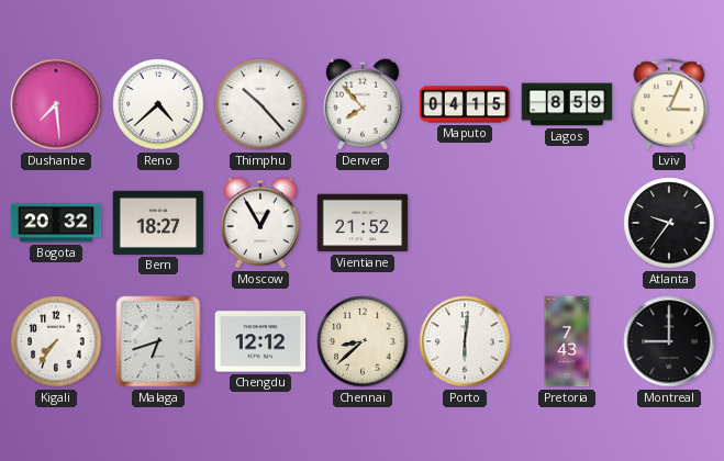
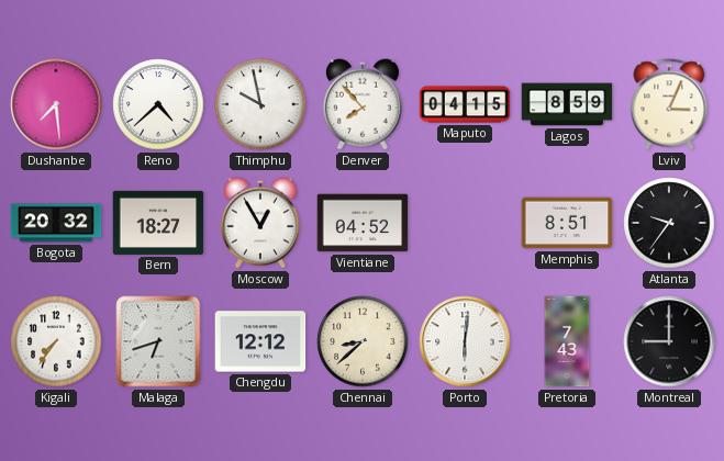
Thimphu: 10:23 -> 9:58
Vientiane: 21:52 -> 04:52
Memphis: none -> 8:51
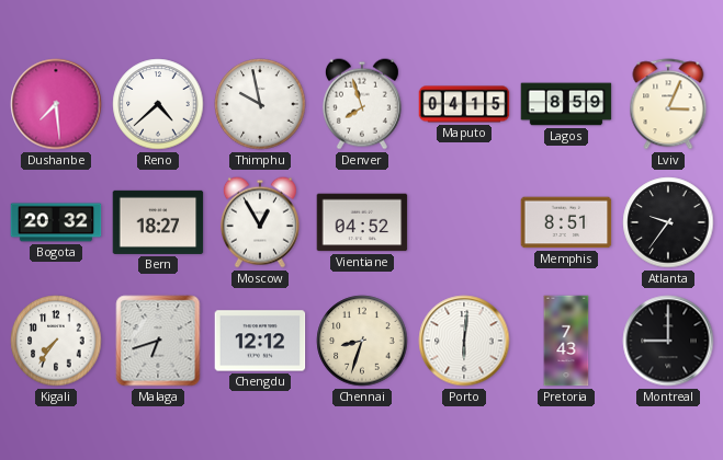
Denver: 7:53 -> 7:57
Chennai: 8:38 -> 8:33
